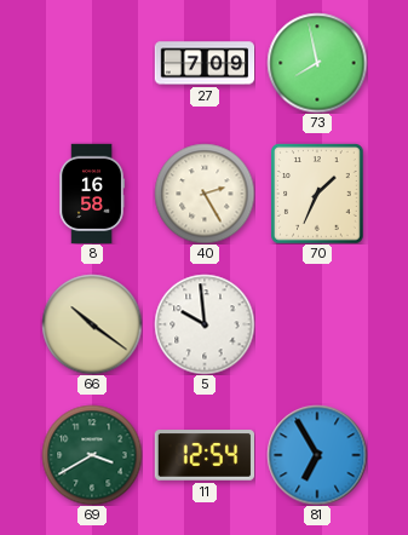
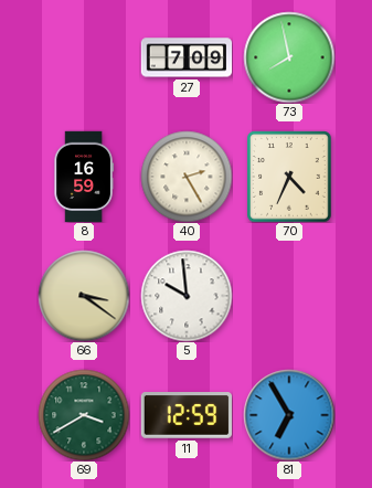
8: 16:58 -> 16:59
70: 1:34 -> 4:34
66: 10:21 -> 3:21
11: 12:54 -> 12:59
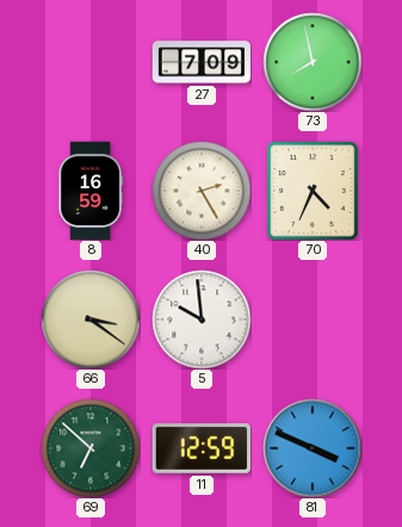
69: 3:40 -> 6:52
81: 6:55 -> 3:49
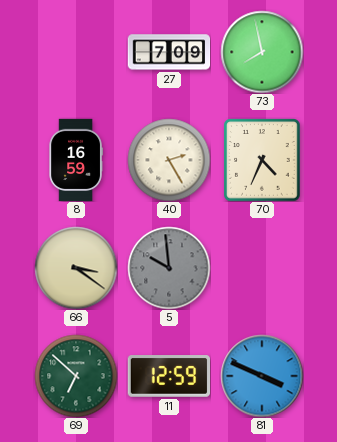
5 dial: white -> grey
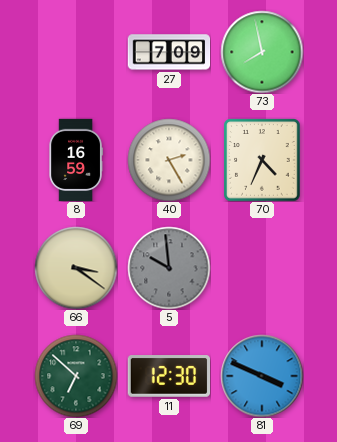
11: 12:59 -> 12:30
